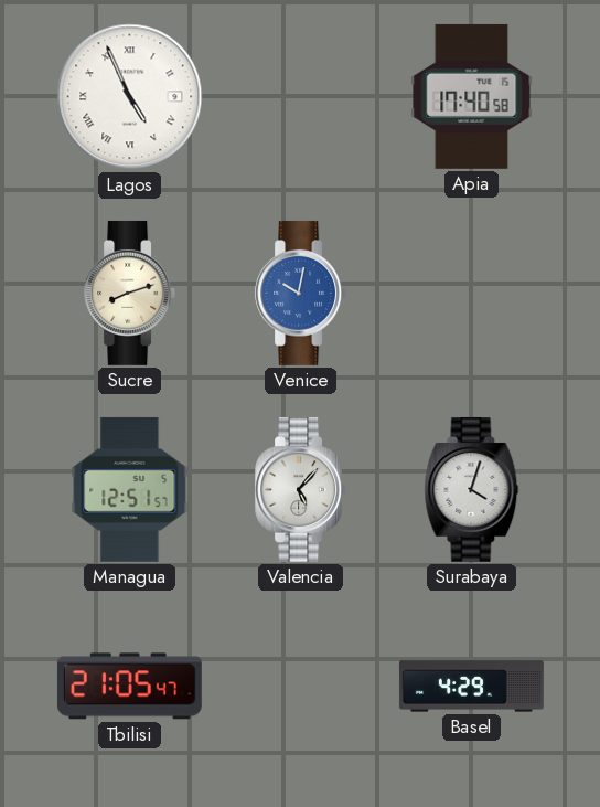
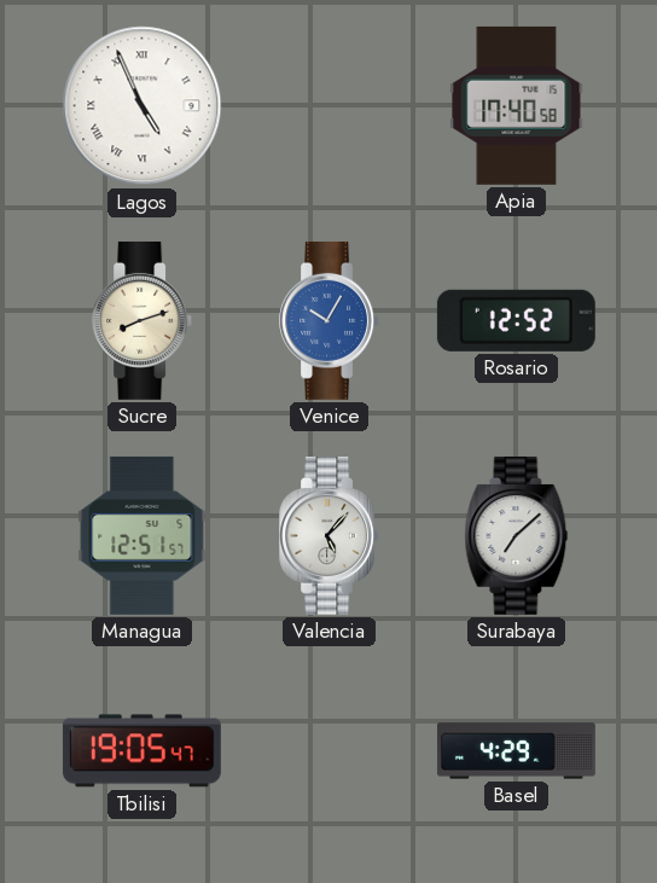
Venice: 10:02 -> 10:05
Rosario: none -> 12:52
Surabaya: 4:03 -> 7:08
Tbilisi: 21:05 -> 19:05
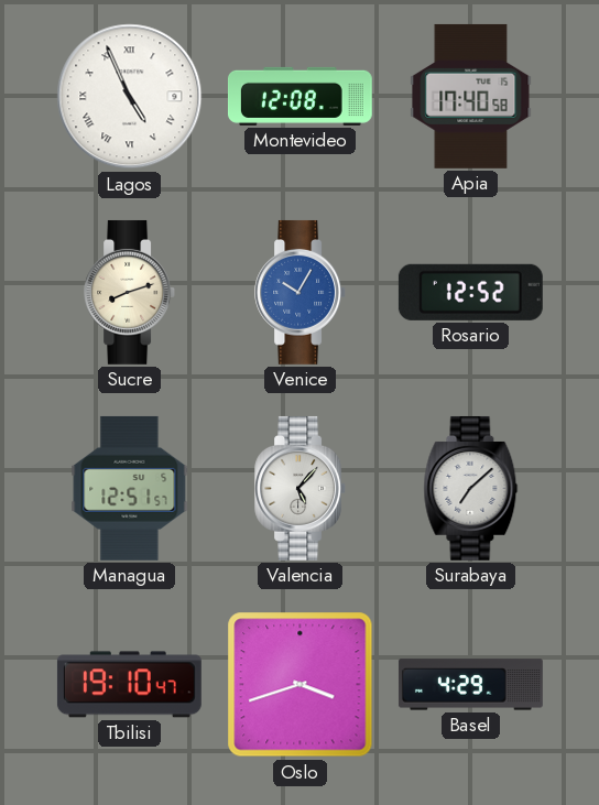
Montevideo: none -> 12:08
Tbilisi: 19:05 -> 19:10
Oslo: none -> 3:42
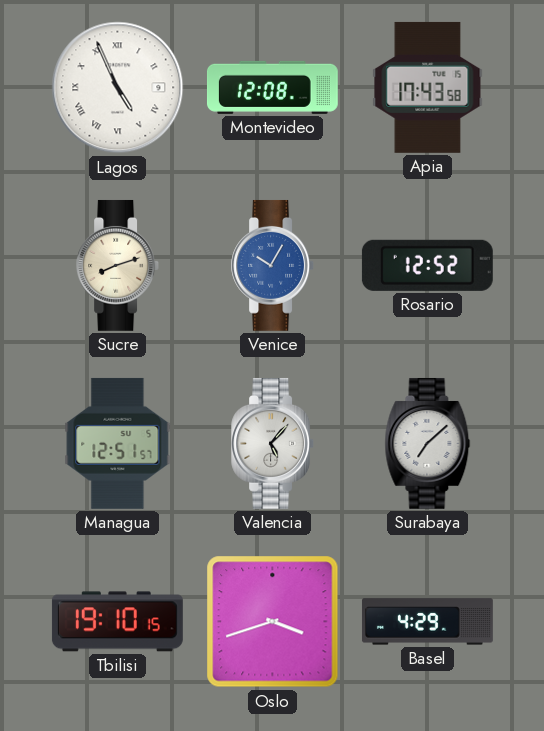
Apia: 17:40 -> 17:43
Tbilisi: 19:10:47 -> 19:10:15
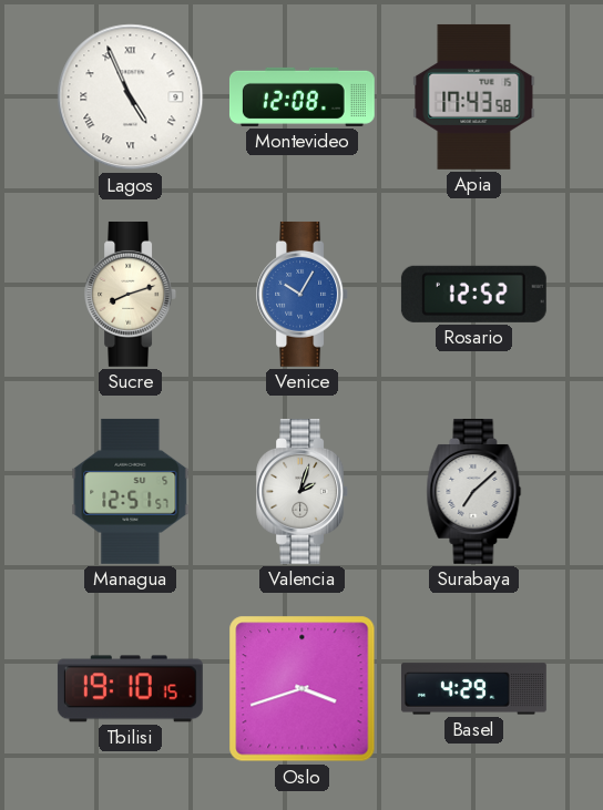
Valencia: 5:07 -> 2:03
